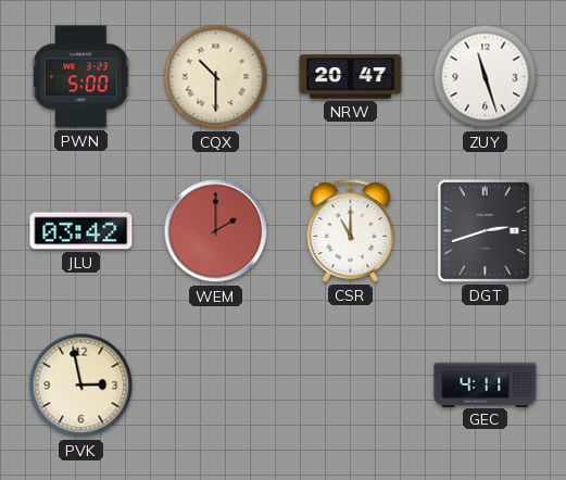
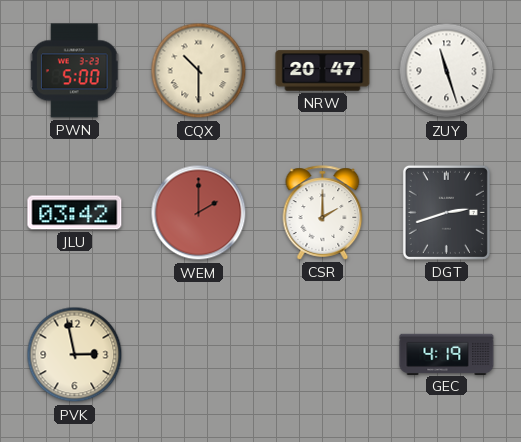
CSR: 11:00 -> 2:00
GEC: 4:11 -> 4:19
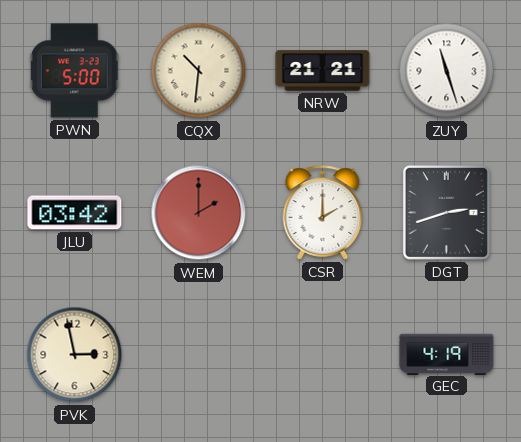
CQX: 10:30 -> 10:31
NRW: 20:47 -> 21:21
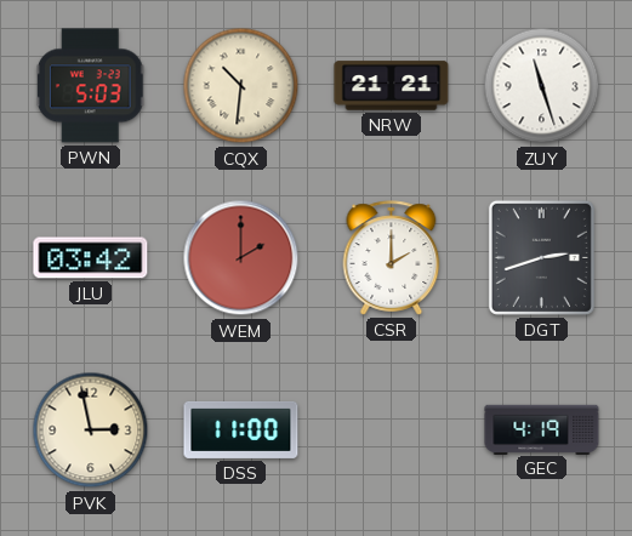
PWN: 5:00 -> 5:03
DSS: none -> 11:00
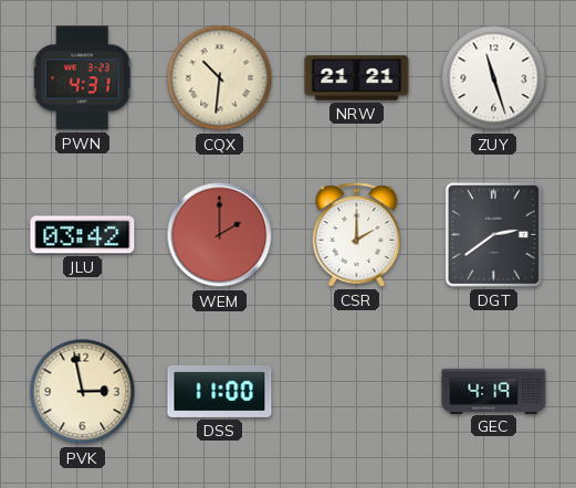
PWN: 5:03 -> 4:31
DGT: 2:42 -> 2:39
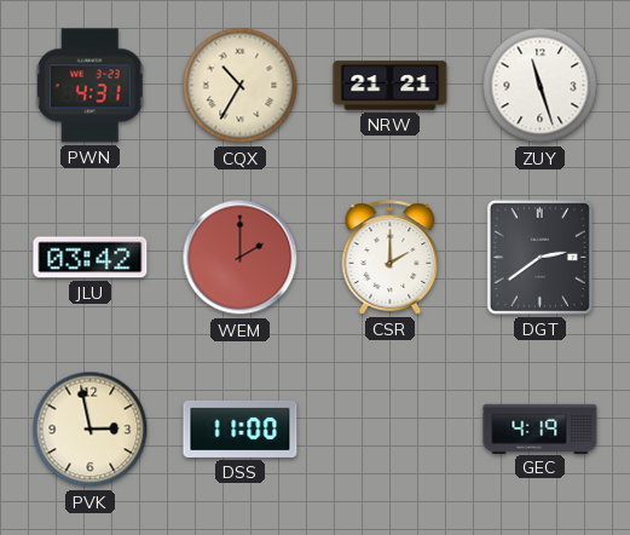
CQX: 10:31 -> 10:35
